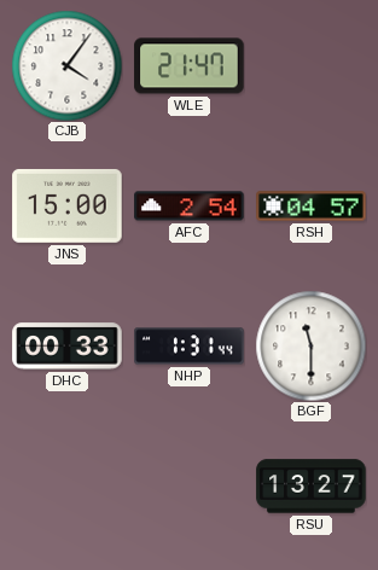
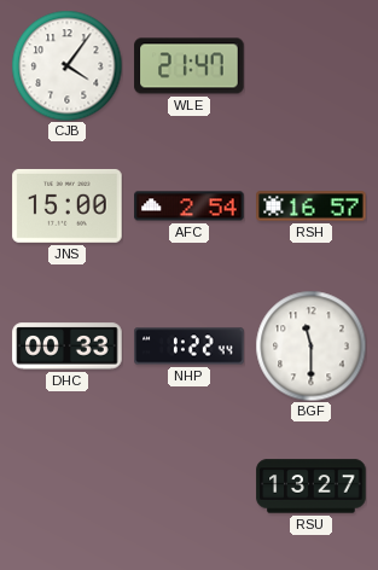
RSH: 04:57 -> 16:57
NHP: 1:31 -> 1:22
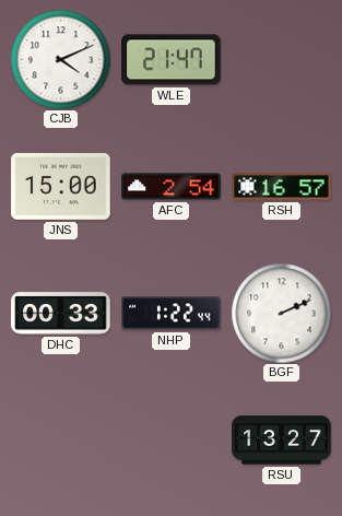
CJB: 4:06 -> 4:11
BGF: 11:30 -> 2:11
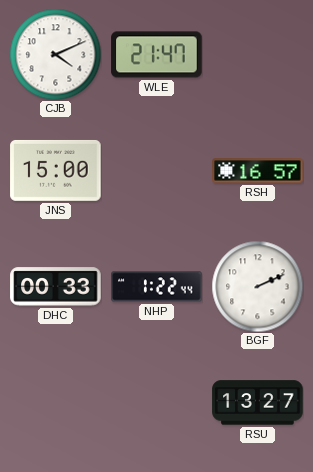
AFC: 2:54 -> none
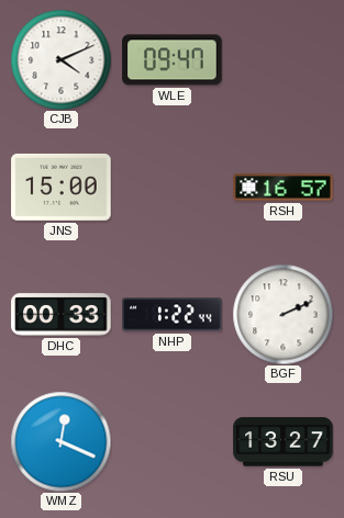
WLE: 21:47 -> 09:47
WMZ: none -> 12:19
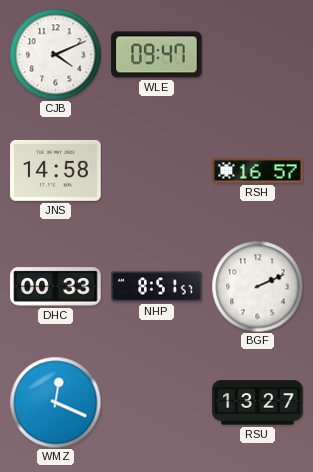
JNS: 15:00 -> 14:58
NHP: 1:22 -> 8:51
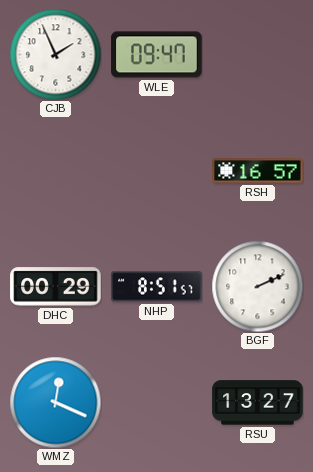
CJB: 4:11 -> 1:56
JNS: 14:58 -> none
DHC: 00:33 -> 00:29
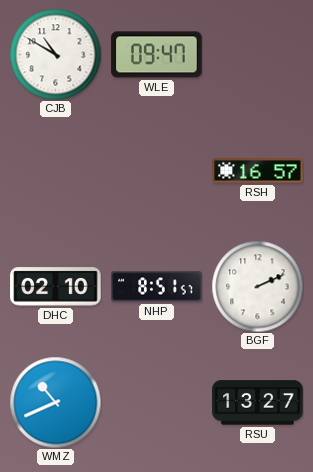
CJB: 1:56 -> 10:50
DHC: 00:29 -> 02:10
WMZ: 12:19 -> 10:41
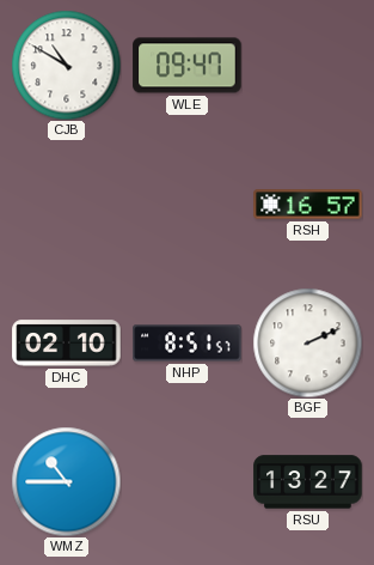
WMZ: 10:41 -> 10:45
